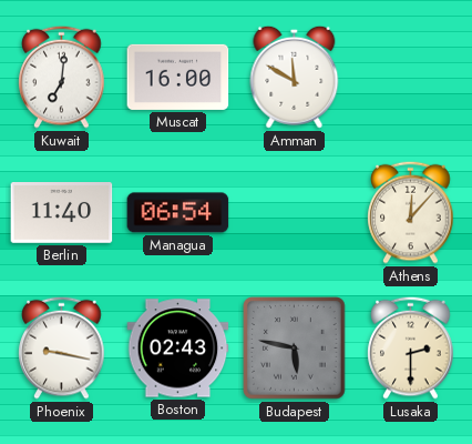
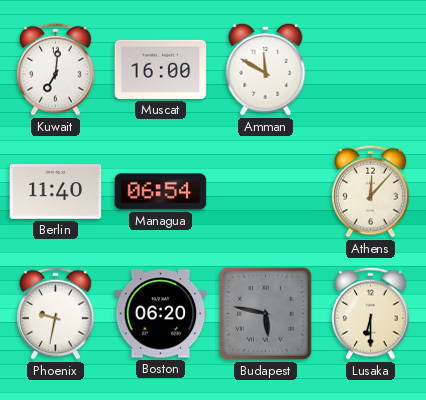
Phoenix: 9:17 -> 9:32
Boston: 02:43 -> 06:20
Lusaka: 2:30 -> 6:30
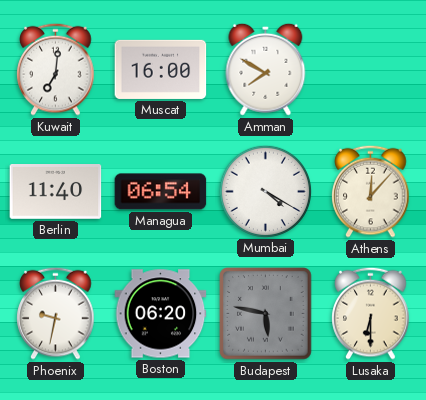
Amman: 11:50 -> 7:50
Mumbai: none -> 4:20
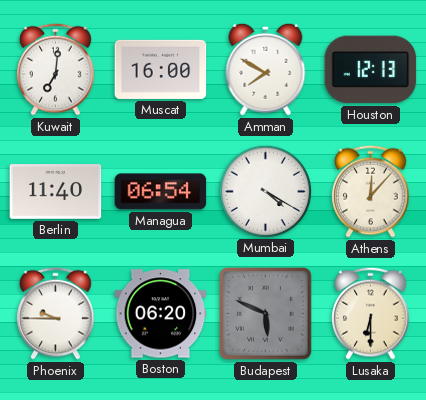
Houston: none -> 12:13
Phoenix: 9:32 -> 9:45
Budapest: 5:47 -> 5:49
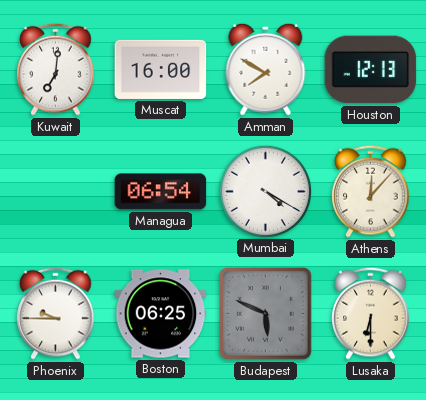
Berlin: 11:40 -> none
Boston: 06:20 -> 06:25
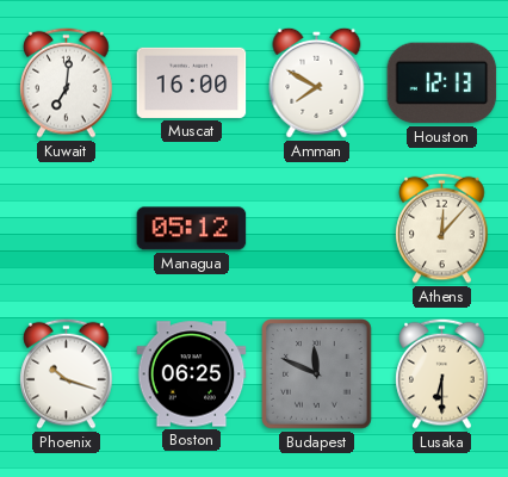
Managua: 06:54 -> 05:12
Mumbai: 4:20 -> none
Phoenix: 9:45 -> 10:18
Budapest: 5:49 -> 11:49
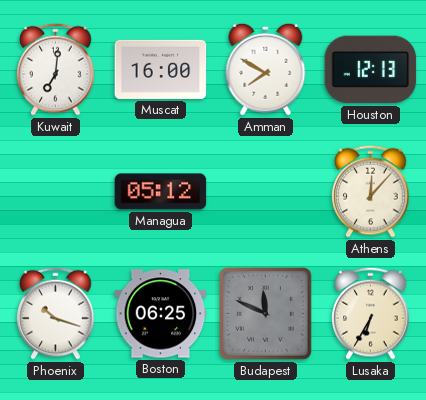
Lusaka: 6:30 -> 6:35
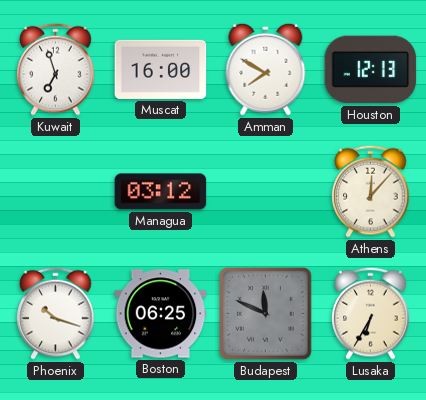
Kuwait: 7:01 -> 6:57
Managua: 05:12 -> 03:12
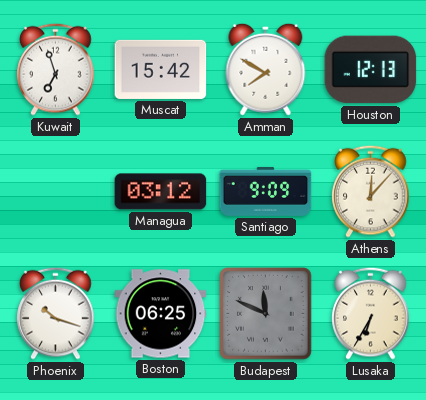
Muscat: 16:00 -> 15:42
Santiago: none -> 9:09
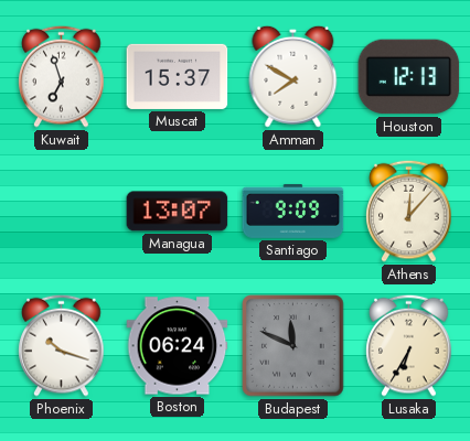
Muscat: 15:42 -> 15:37
Managua: 03:12 -> 13:07
Boston: 06:25 -> 06:24
